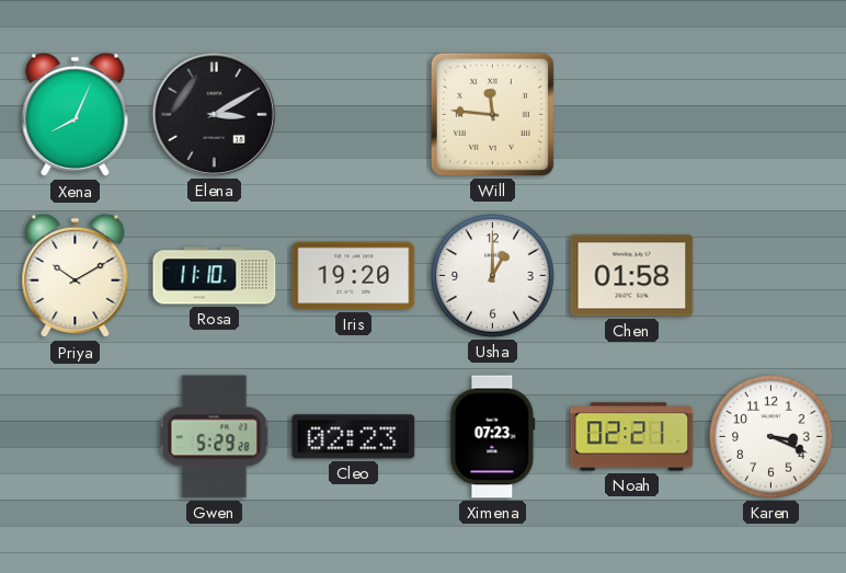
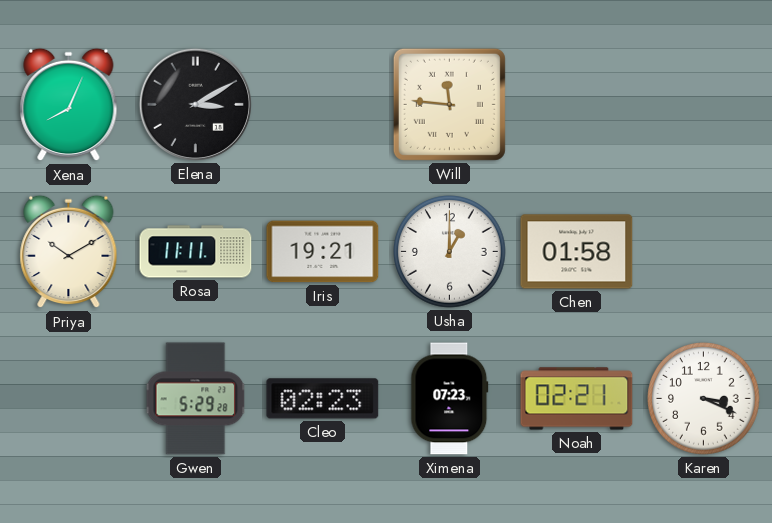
Rosa: 11:10 -> 11:11
Iris: 19:20 -> 19:21
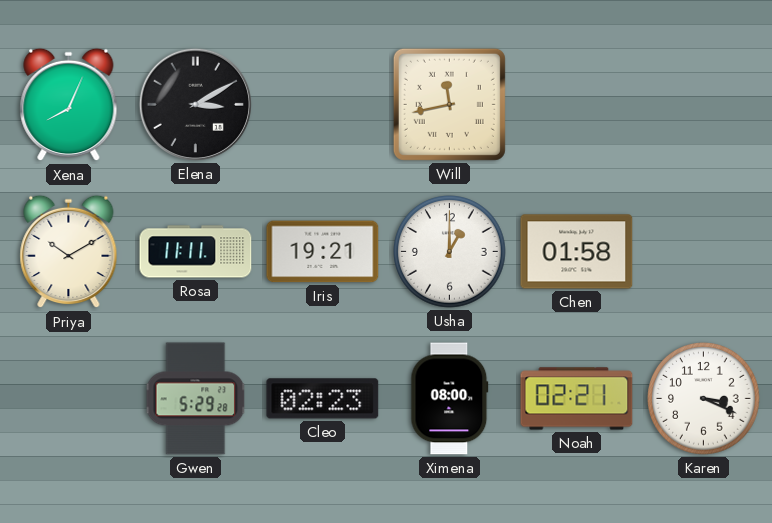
Will: 11:46 -> 11:43
Ximena: 07:23 -> 08:00
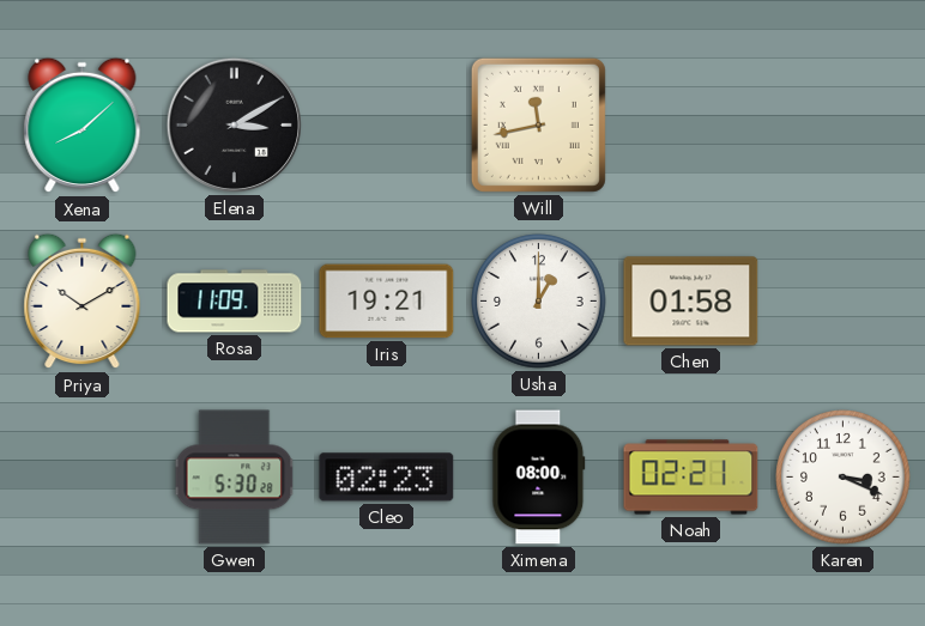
Xena: 8:04 -> 8:08
Rosa: 11:11 -> 11:09
Gwen: 5:29 -> 5:30
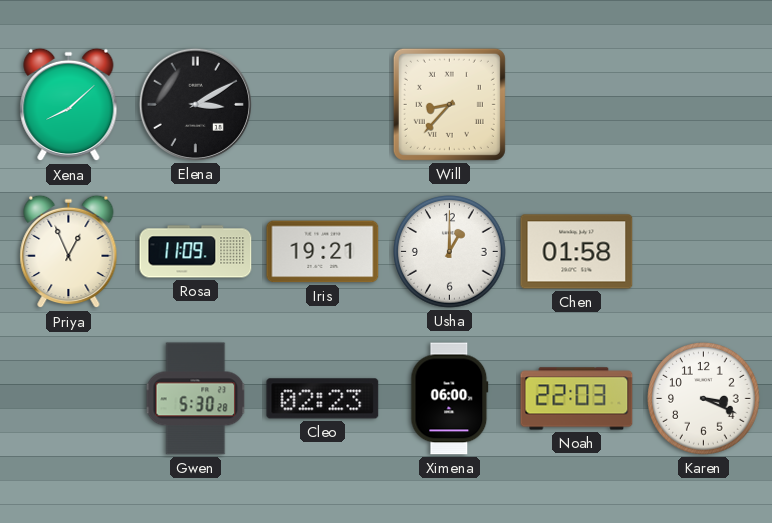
Will: 11:43 -> 8:37
Priya: 10:10 -> 12:56
Ximena: 08:00 -> 06:00
Noah: 02:21 -> 22:03
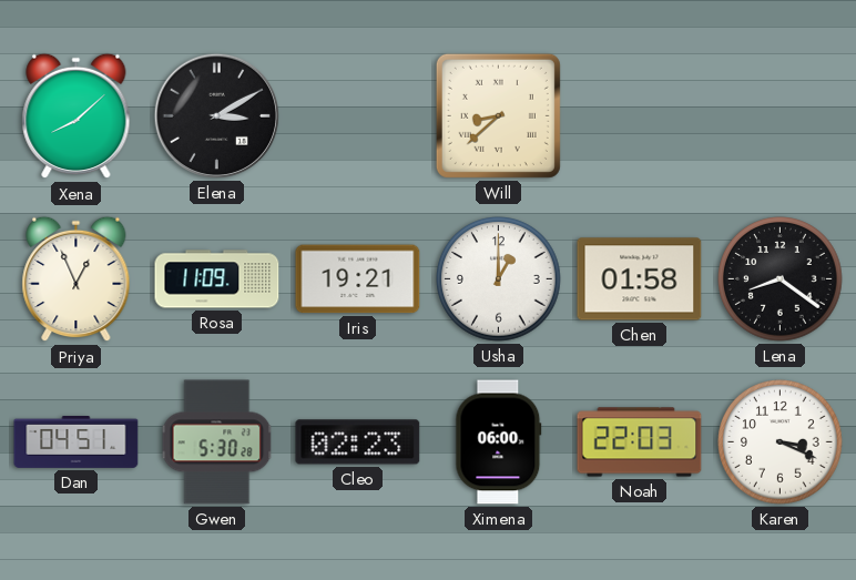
Will: 8:37 -> 8:38
Lena: none -> 8:21
Dan: none -> 04:51
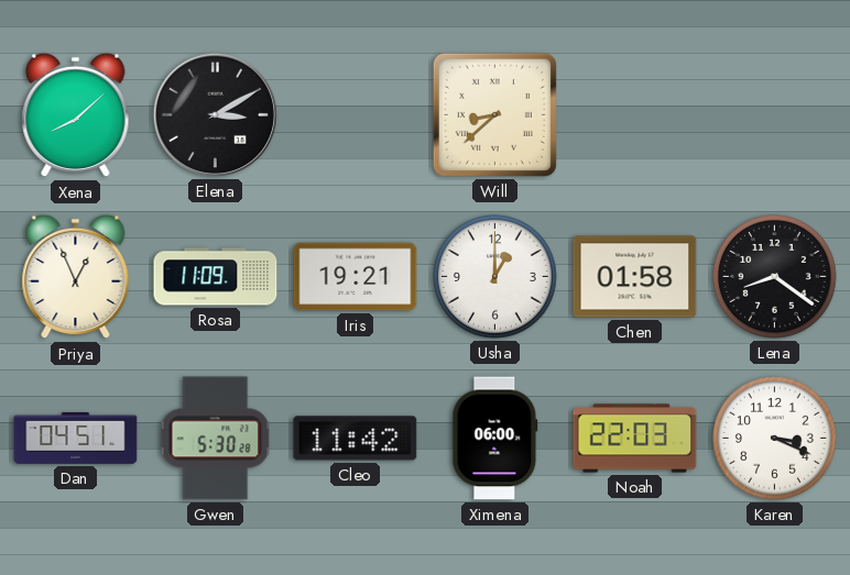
Cleo: 02:23 -> 11:42
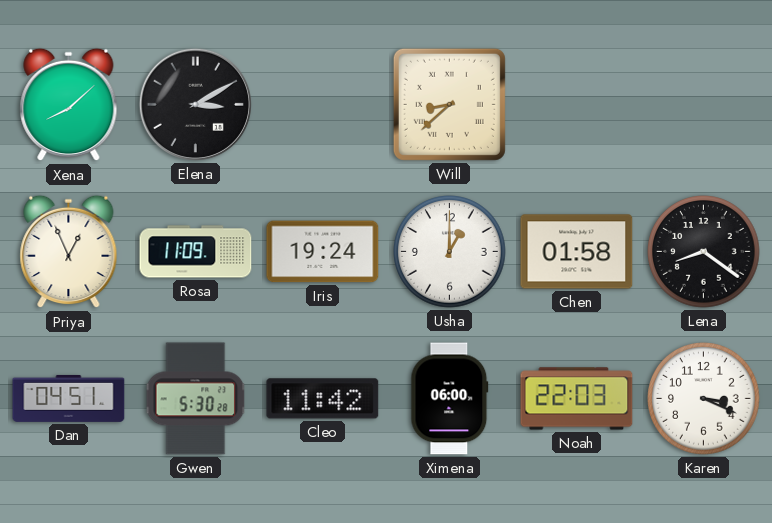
Iris: 19:21 -> 19:24
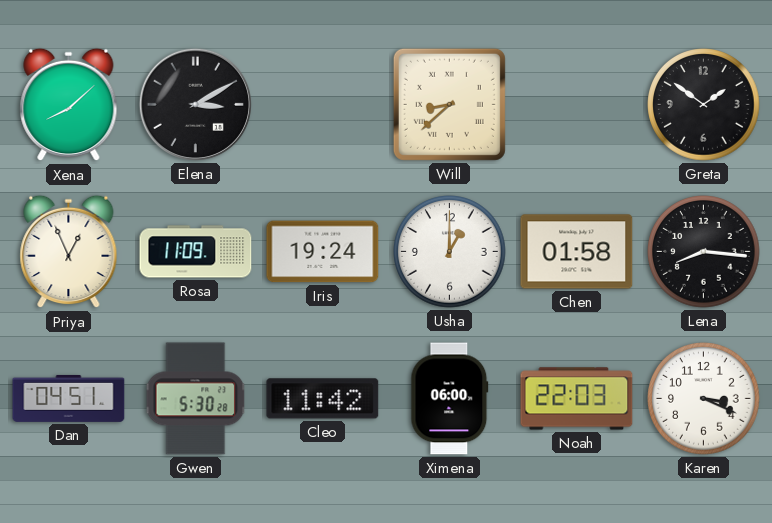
Greta: none -> 1:51
Lena: 8:21 -> 8:16
